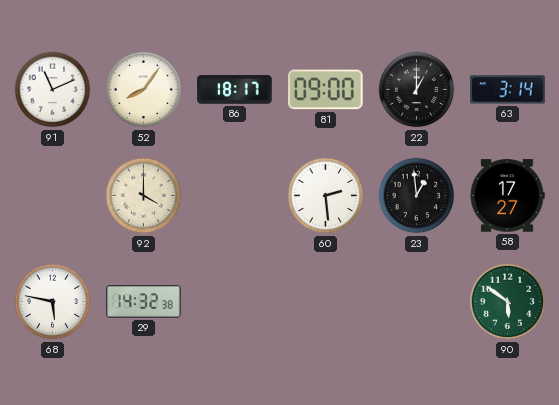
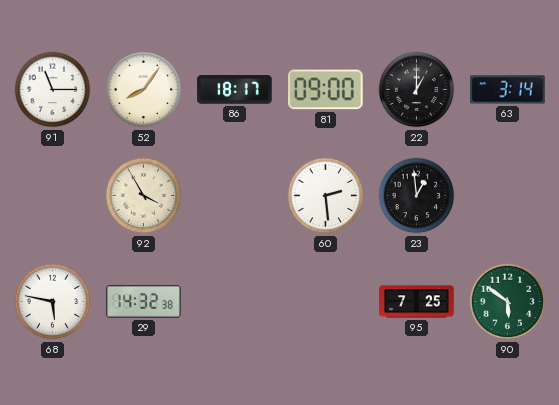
91: 11:11 -> 11:15
92: 4:00 -> 3:55
58: 17:27 -> none
95: none -> 7:25
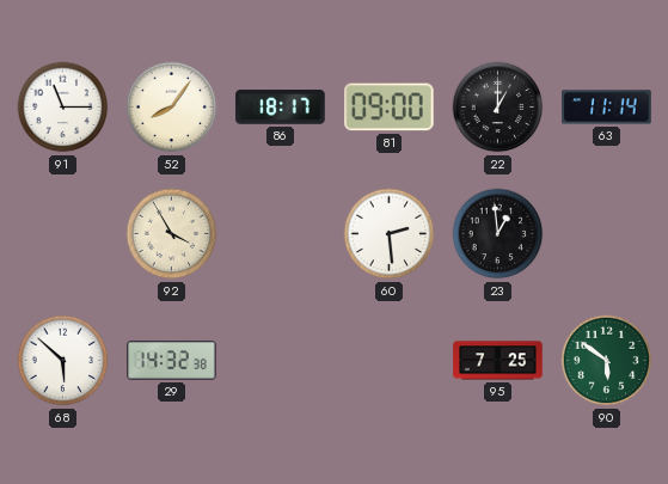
63: 3:14 -> 11:14
68: 5:47 -> 5:52
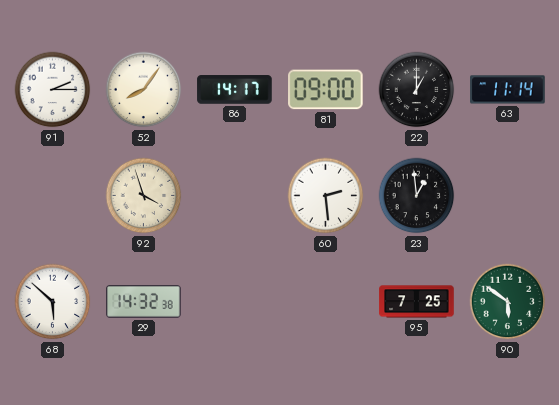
91: 11:15 -> 2:15
86: 18:17 -> 14:17
92: 3:55 -> 3:57
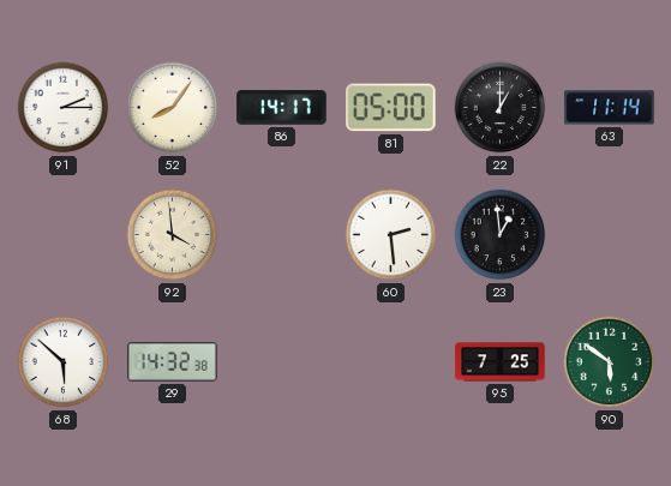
81: 09:00 -> 05:00
92: 3:57 -> 3:59
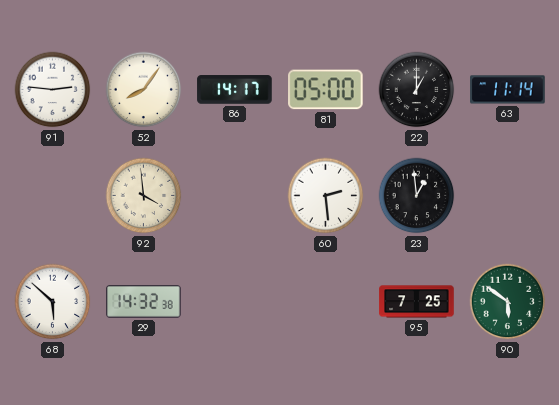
91: 2:15 -> 2:46
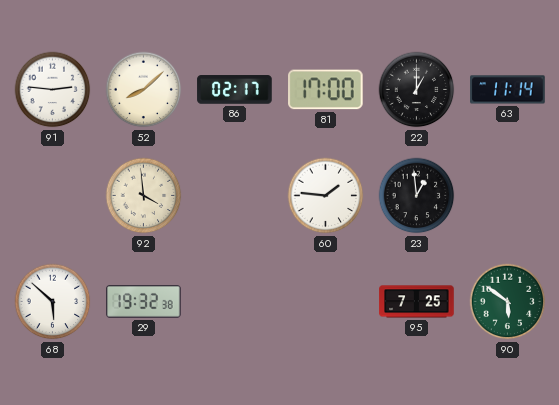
52: 8:06 -> 8:08
86: 14:17 -> 02:17
81: 05:00 -> 17:00
60: 2:29 -> 1:46
29: 14:32 -> 19:32
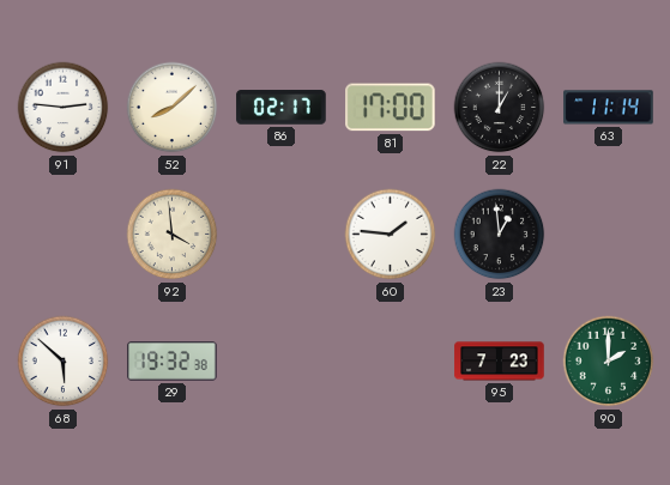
95: 7:25 -> 7:23
90: 5:51 -> 2:00
